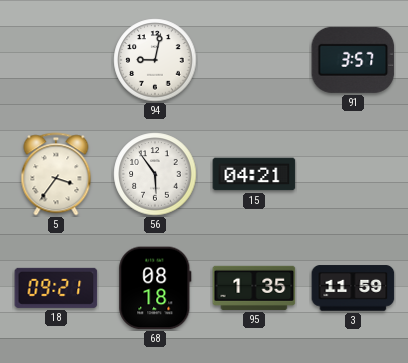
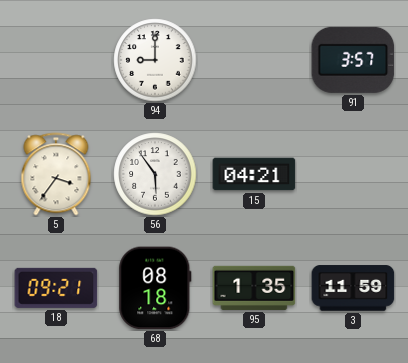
94: 9:02 -> 9:00
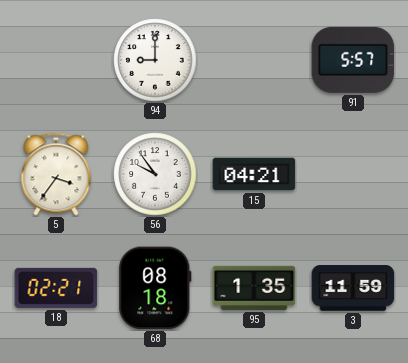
91: 3:57 -> 5:57
56: 5:54 -> 9:54
18: 09:21 -> 02:21
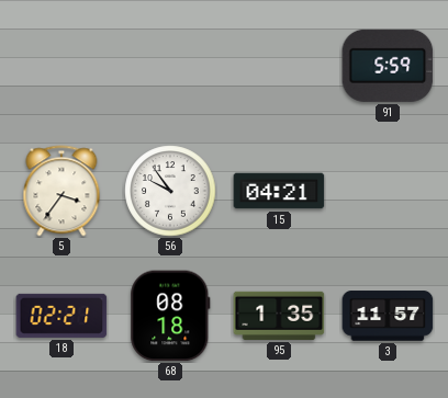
94: 9:00 -> none
91: 5:57 -> 5:59
3: 11:59 -> 11:57
